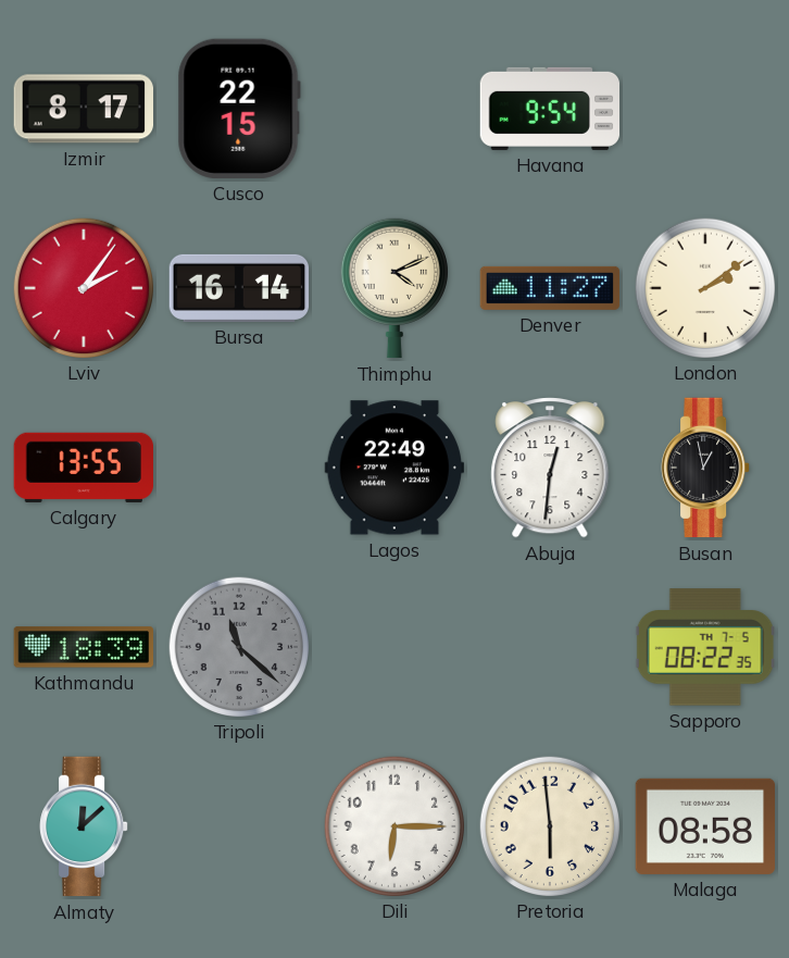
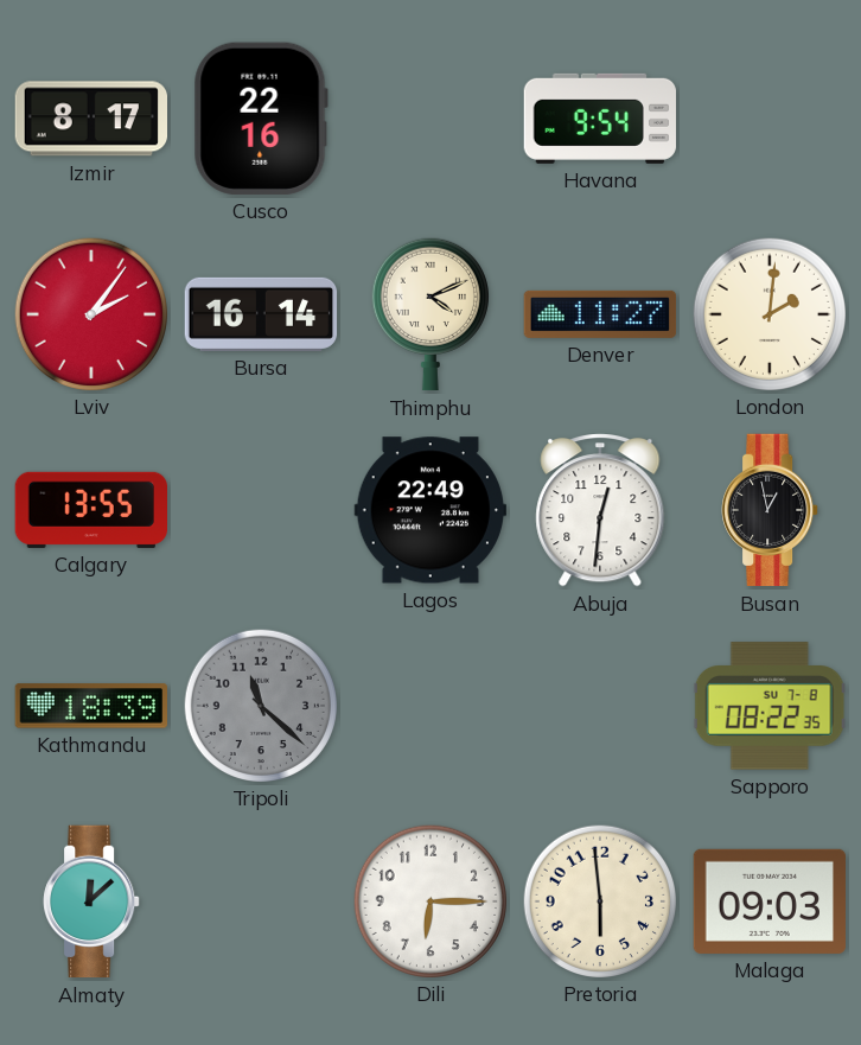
Cusco: 22:15 -> 22:16
London: 2:09 -> 2:01
Sapporo date: TH 7-5 -> SU 7-8
Malaga: 08:58 -> 09:03
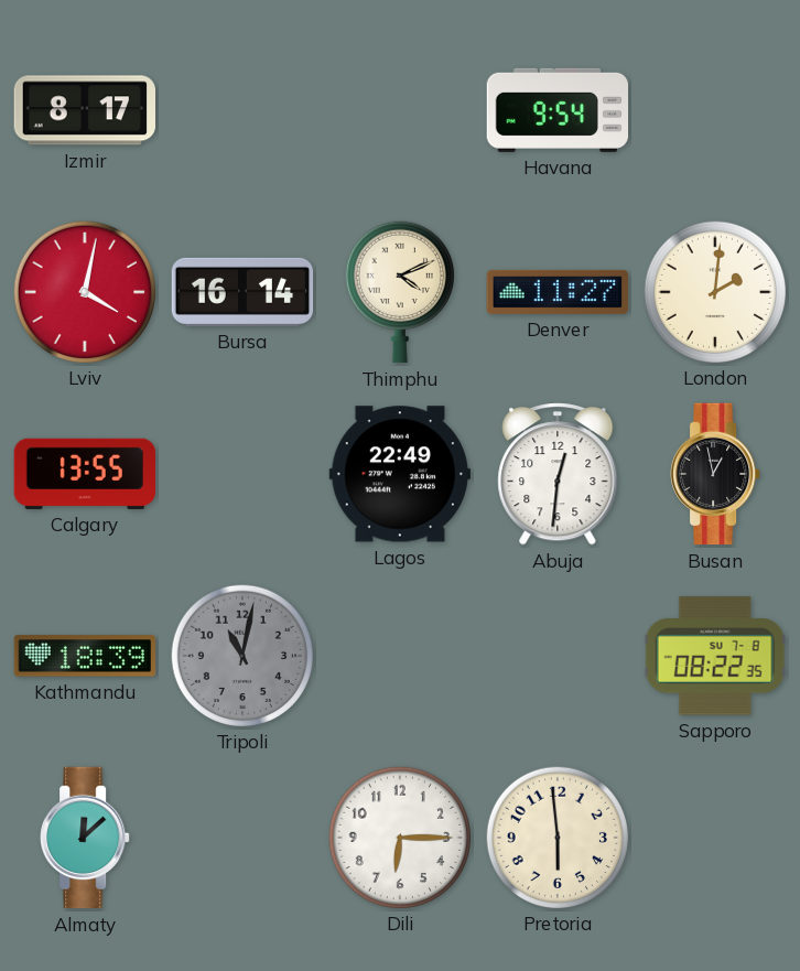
Cusco: 22:16 -> none
Lviv: 2:06 -> 4:02
Tripoli: 11:22 -> 11:02
Malaga: 09:03 -> none
